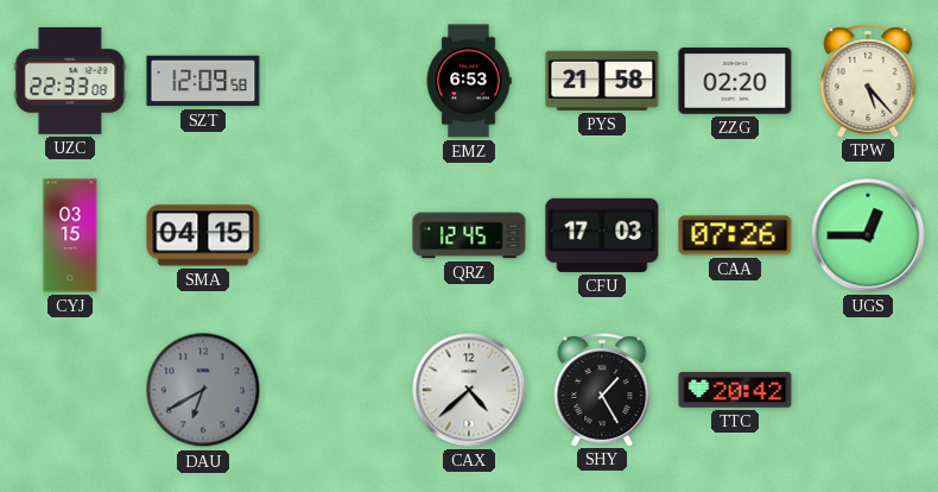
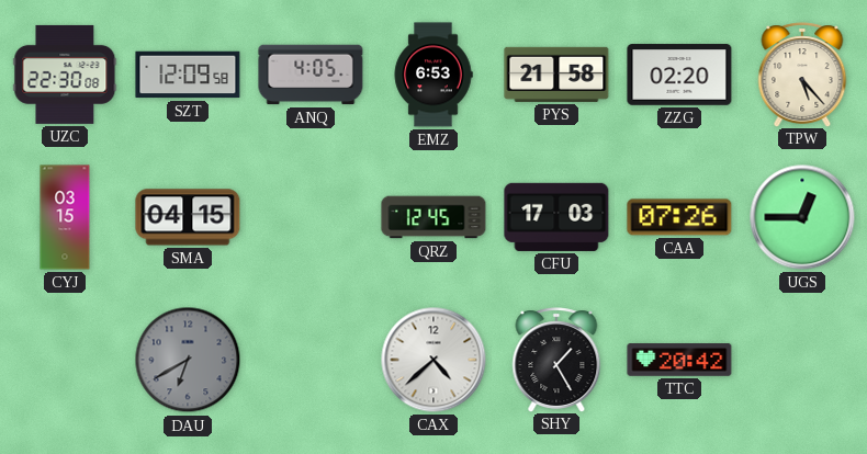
UZC: 22:33 -> 22:30
ANQ: none -> 4:05
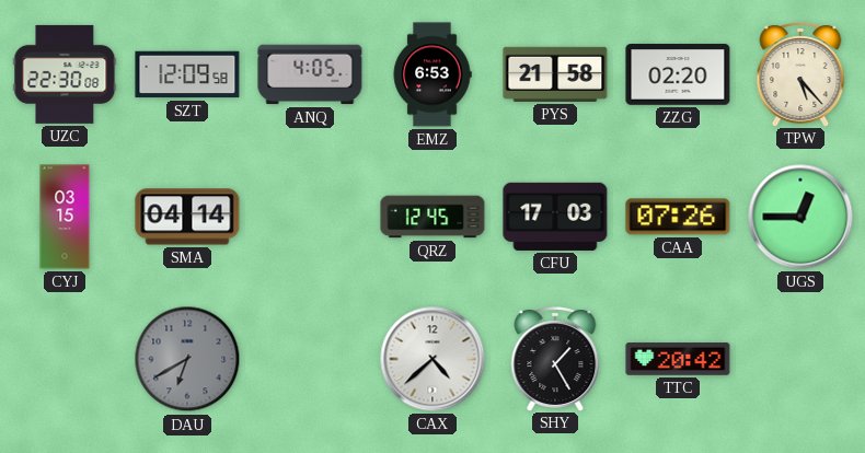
SMA: 04:15 -> 04:14
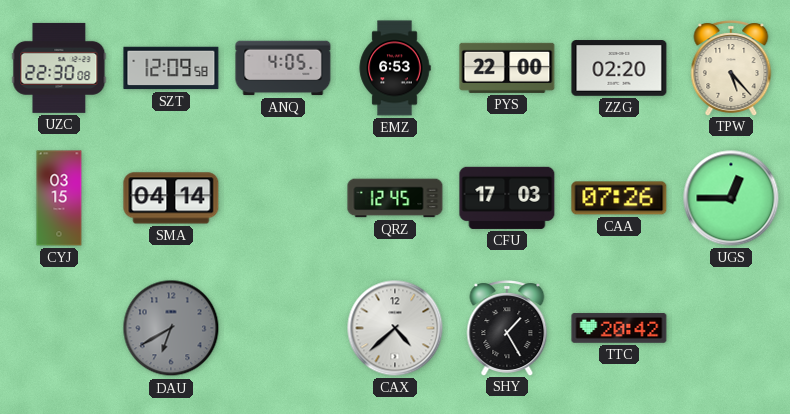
PYS: 21:58 -> 22:00
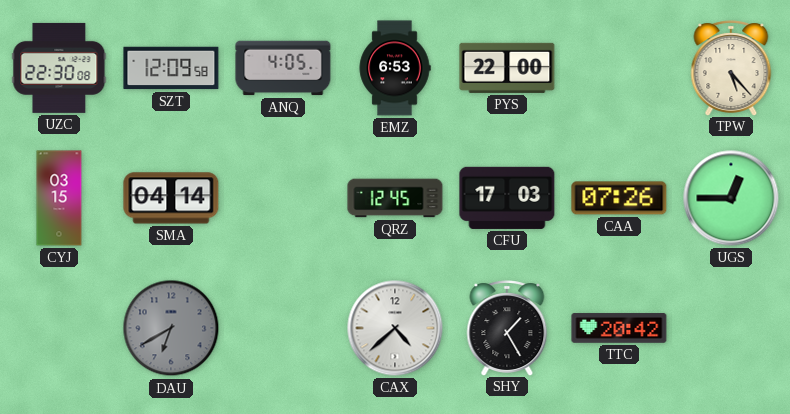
ZZG: 02:20 -> none
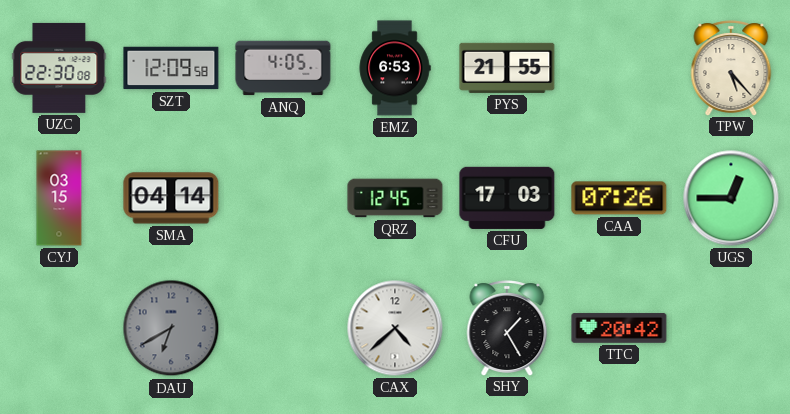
PYS: 22:00 -> 21:55
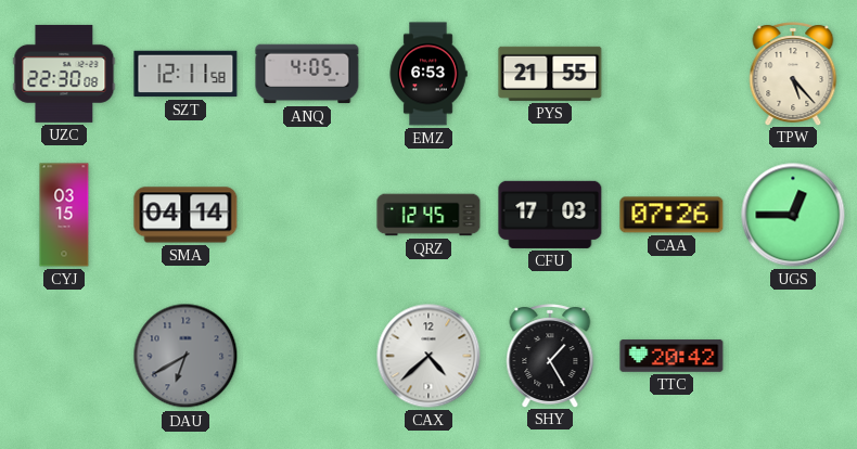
SZT: 12:09 -> 12:11
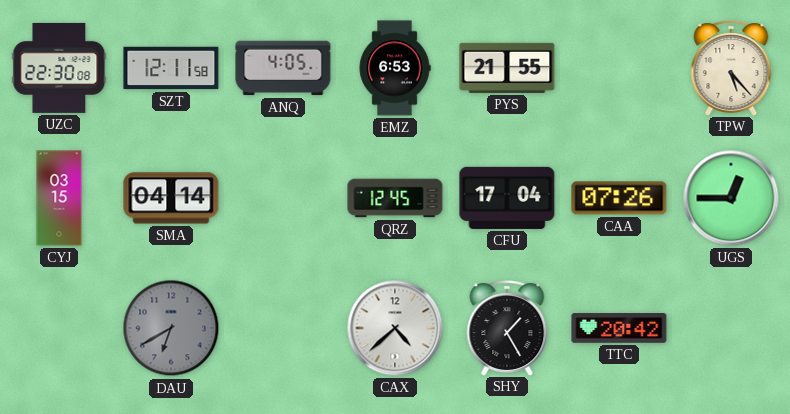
CFU: 17:03 -> 17:04
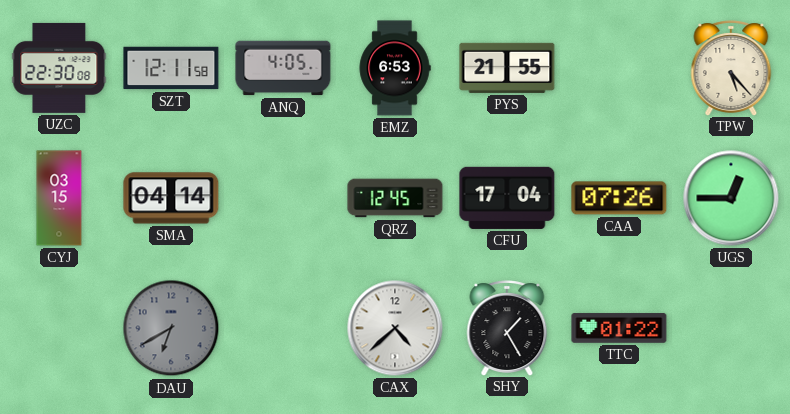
TTC: 20:42 -> 01:22
